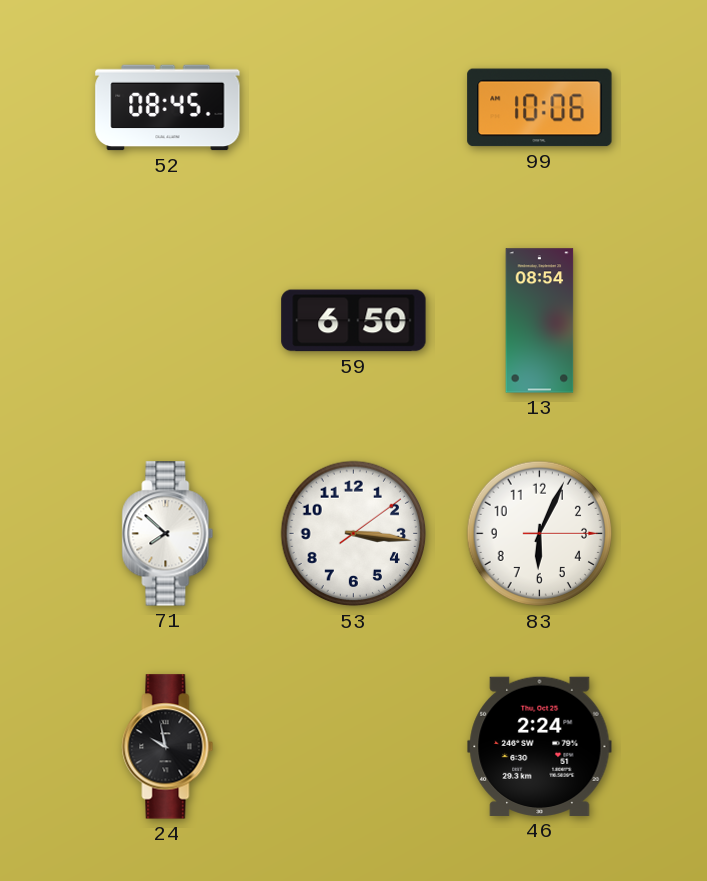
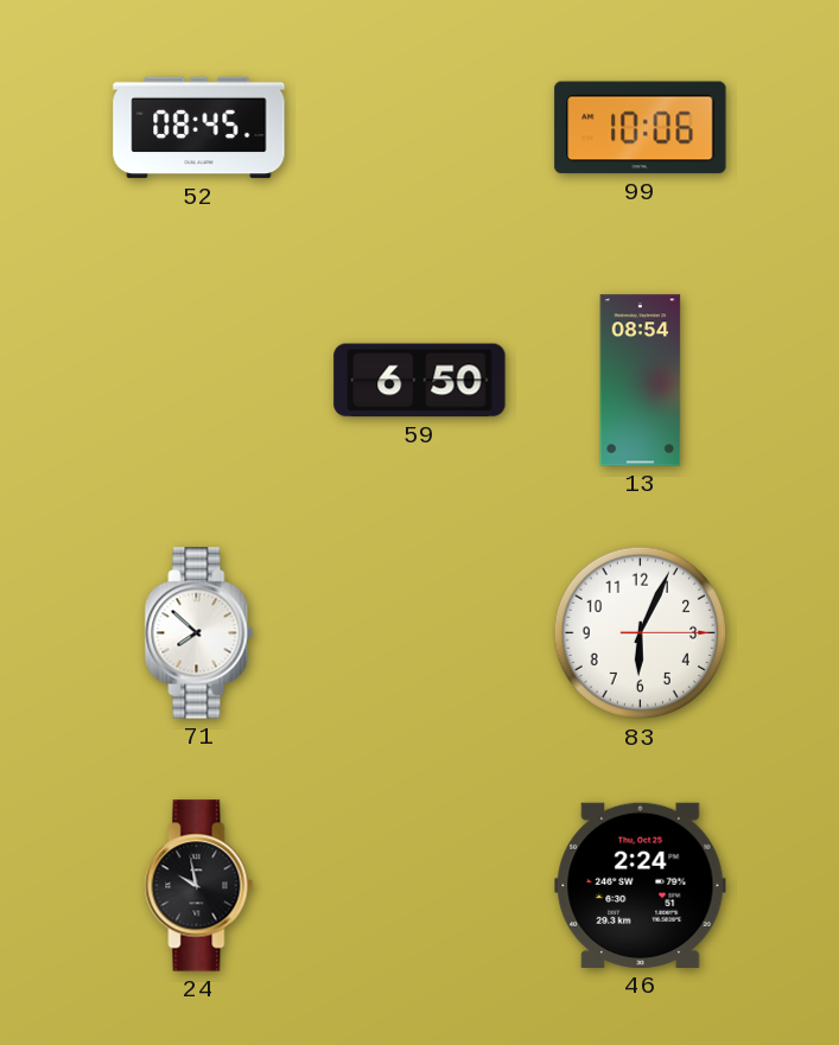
53: 3:16 -> none
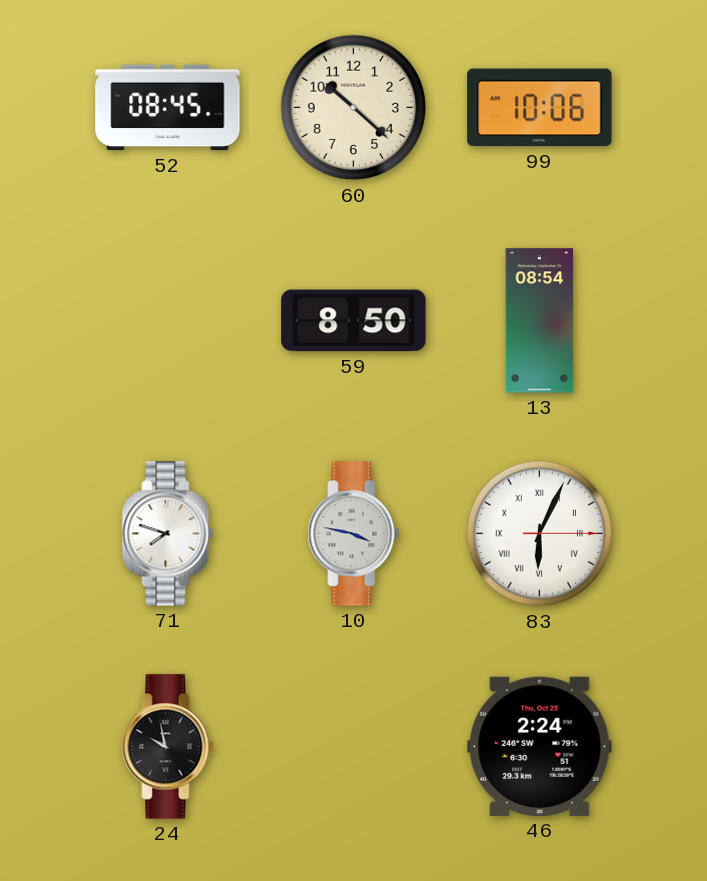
60: none -> 10:22
59: 6:50 -> 8:50
71: 7:52 -> 7:48
10: none -> 3:47
83 numerals: Arabic -> Roman
